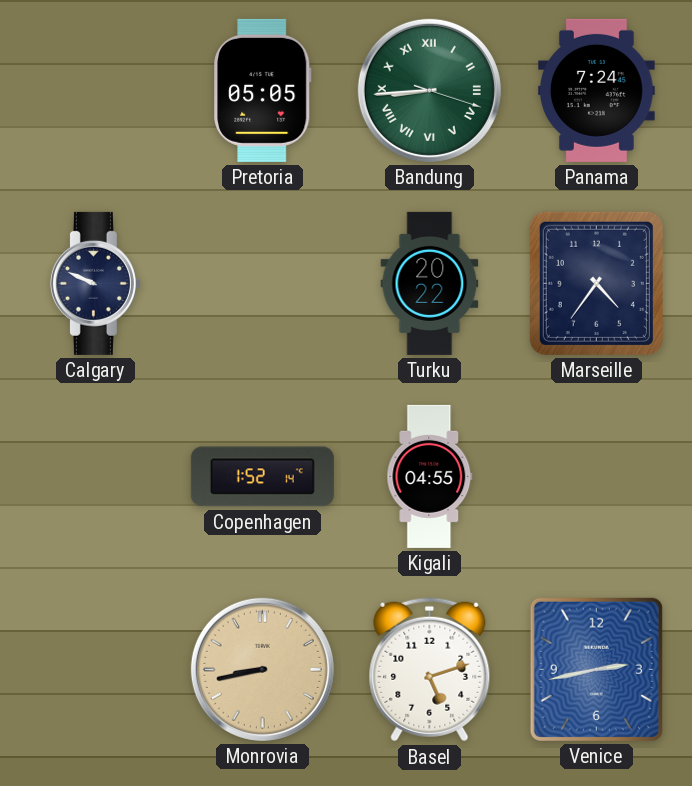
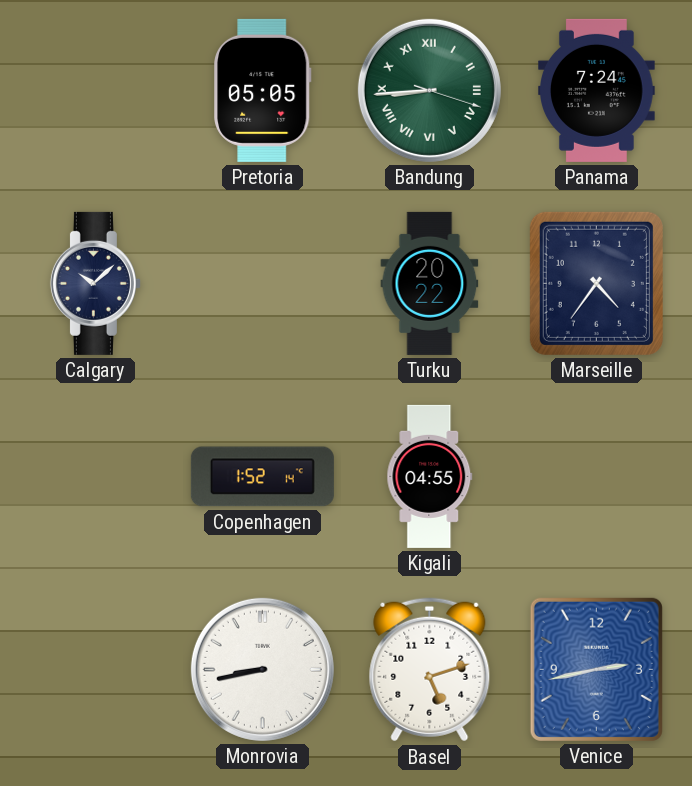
Calgary: 9:49 -> 10:08
Monrovia dial: champagne -> white
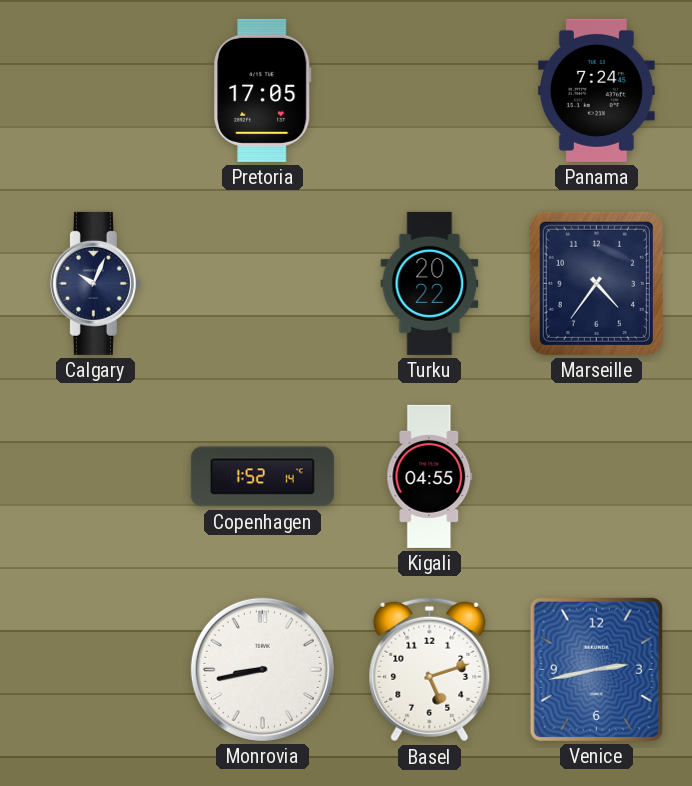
Pretoria: 05:05 -> 17:05
Bandung: 8:44 -> none
Calgary: 10:08 -> 10:04
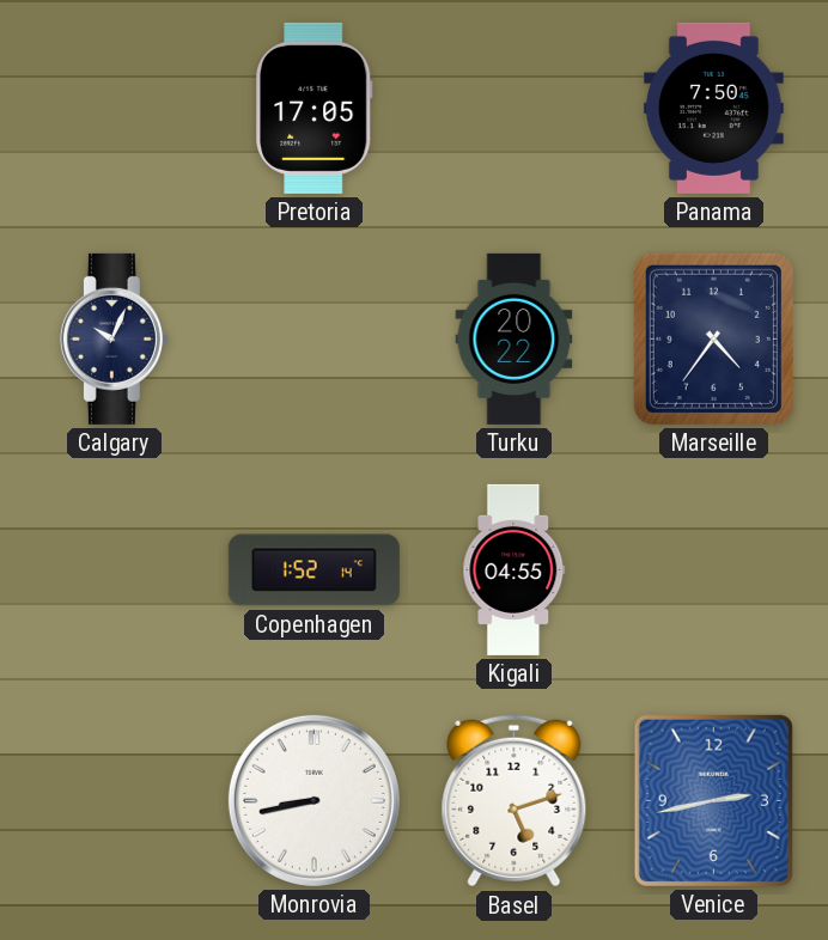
Panama: 7:24 -> 7:50
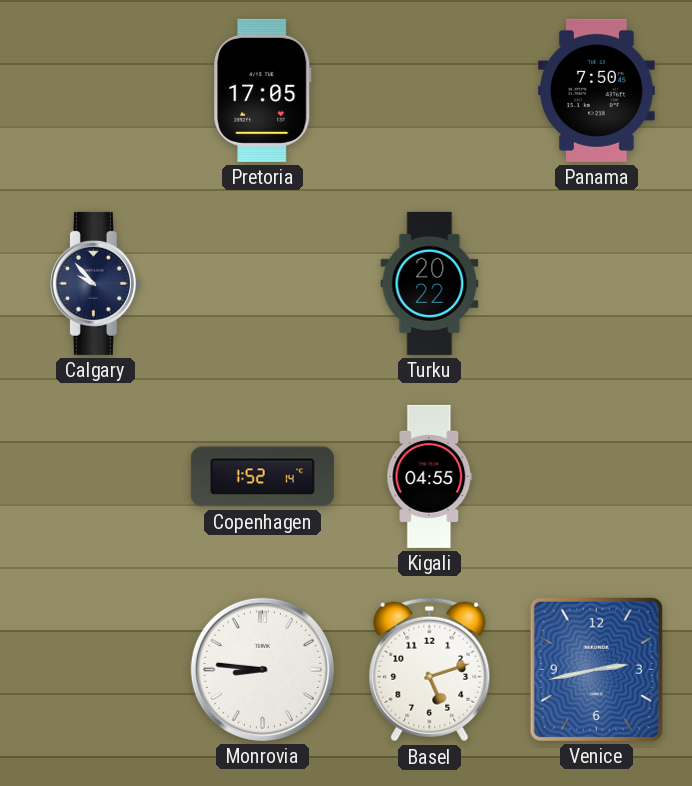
Calgary: 10:04 -> 9:53
Marseille: 4:36 -> none
Monrovia: 8:43 -> 8:46
